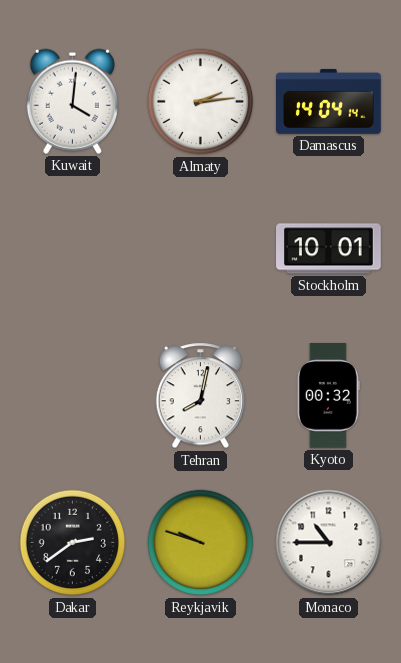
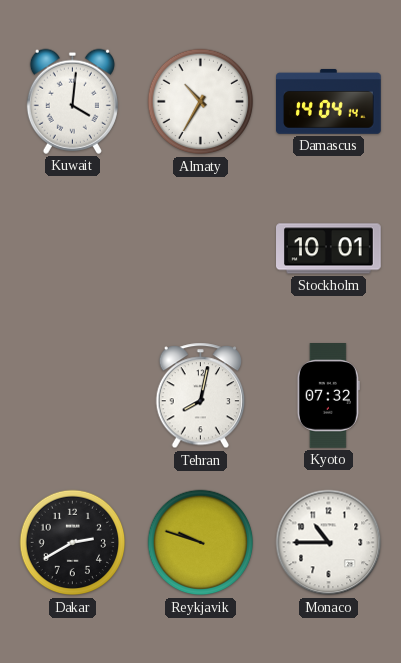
Almaty: 2:14 -> 10:35
Kyoto: 00:32 -> 07:32
Dakar: 2:39 -> 2:40
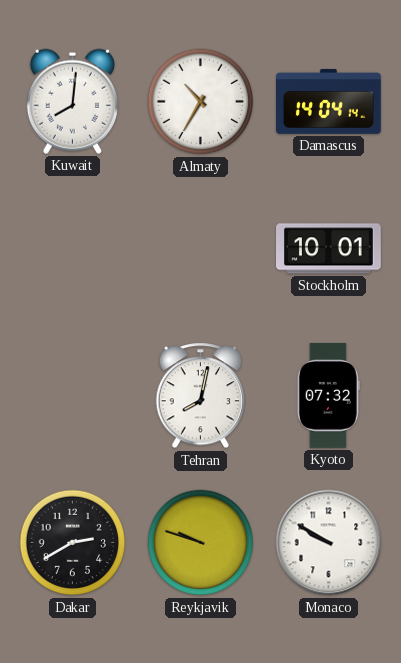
Kuwait: 4:01 -> 8:01
Monaco: 10:45 -> 9:50
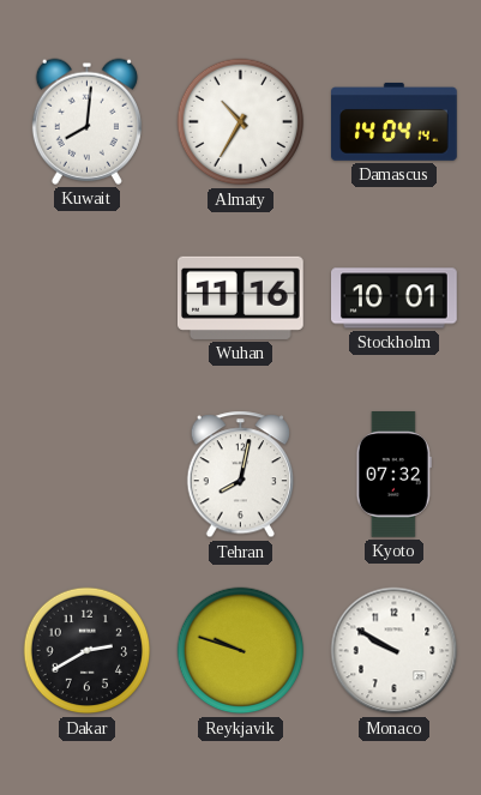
Wuhan: none -> 11:16
